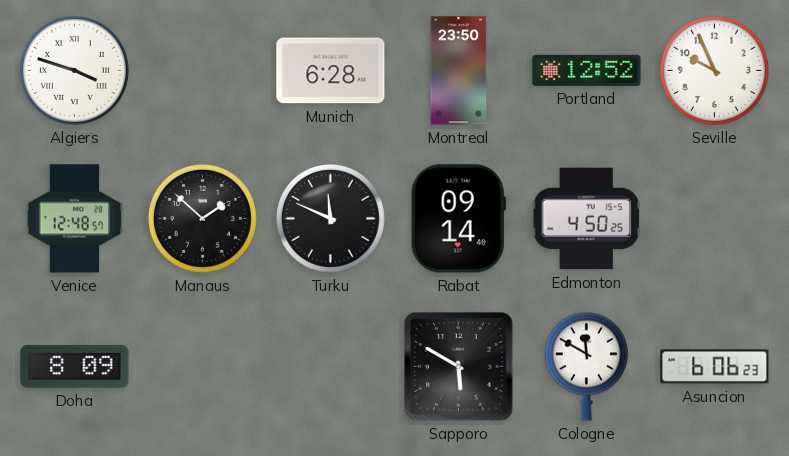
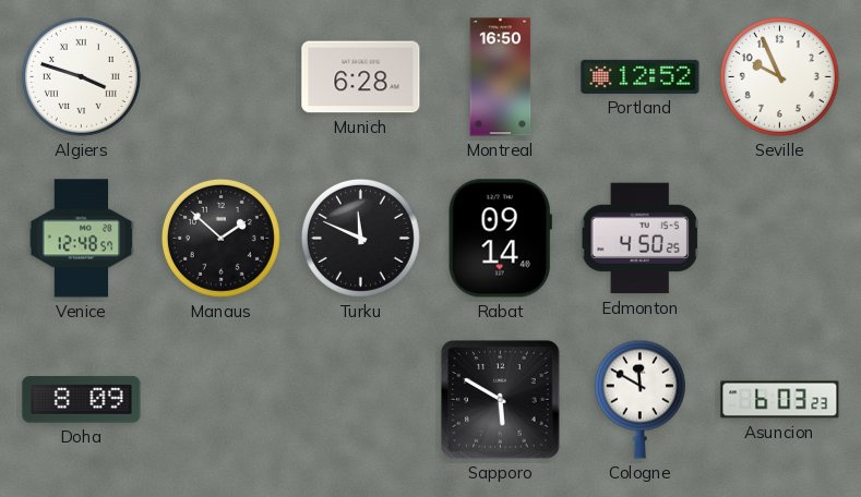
Montreal: 23:50 -> 16:50
Asuncion: 6:06 -> 6:03
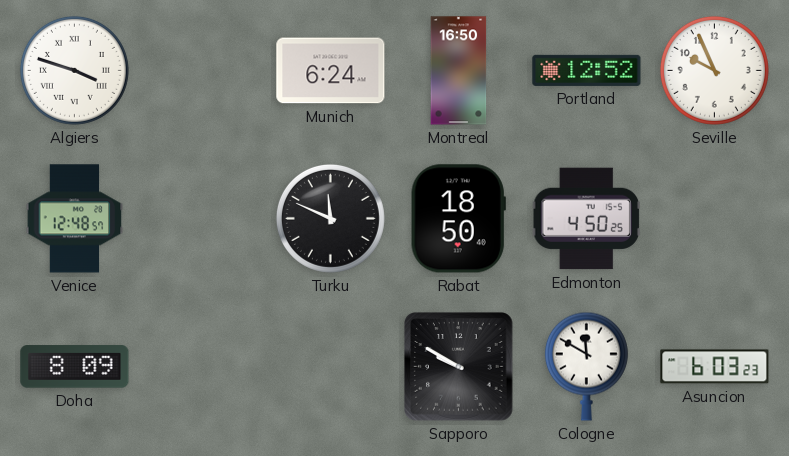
Munich: 6:28 -> 6:24
Manaus: 1:52 -> none
Rabat: 09:14 -> 18:50
Sapporo: 5:50 -> 9:50
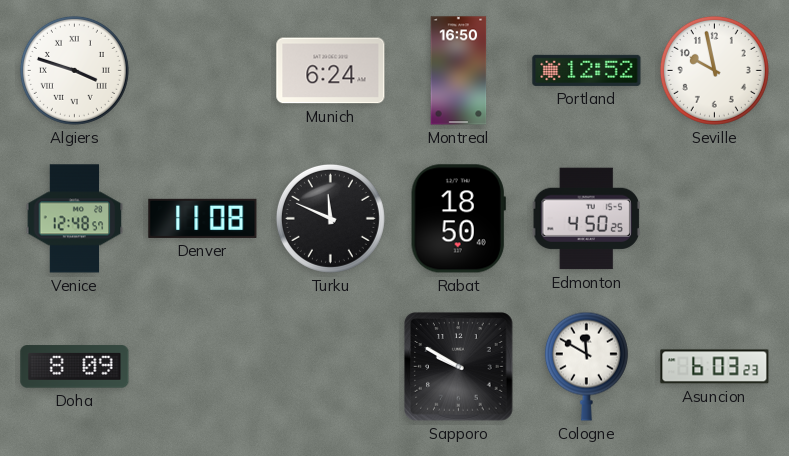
Seville: 9:56 -> 9:58
Denver: none -> 11:08
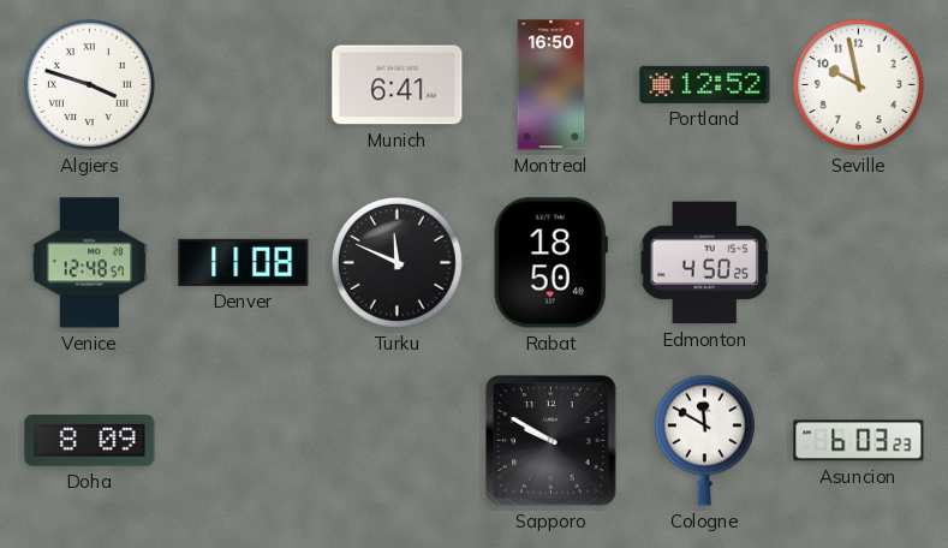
Munich: 6:24 -> 6:41
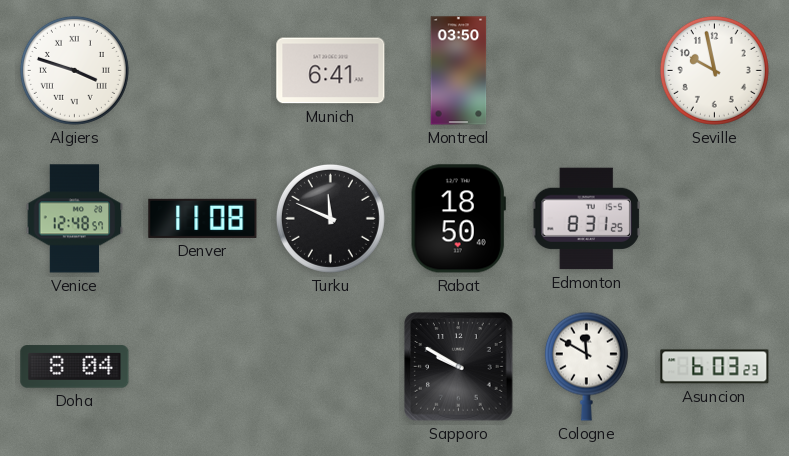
Montreal: 16:50 -> 03:50
Portland: 12:52 -> none
Edmonton: 4:50 -> 8:31
Doha: 8:09 -> 8:04
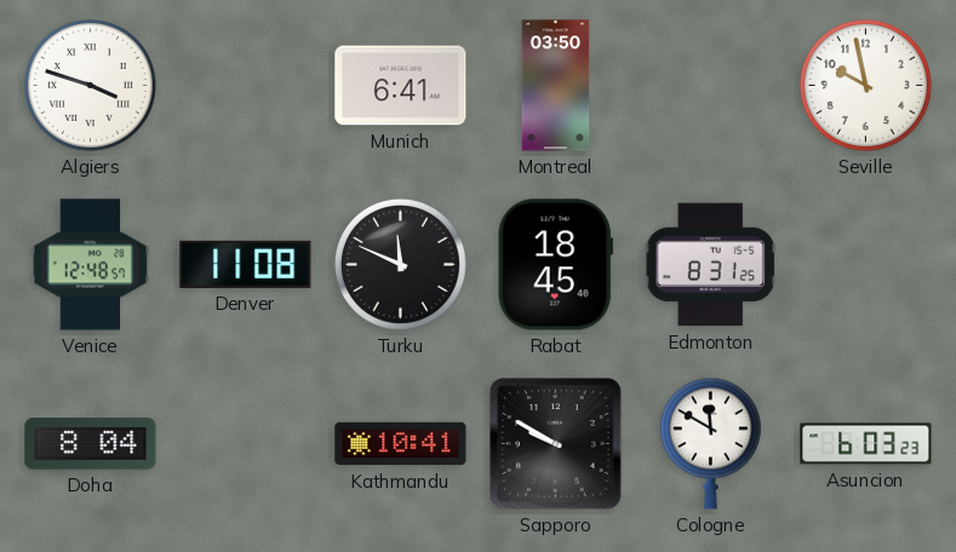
Rabat: 18:50 -> 18:45
Kathmandu: none -> 10:41
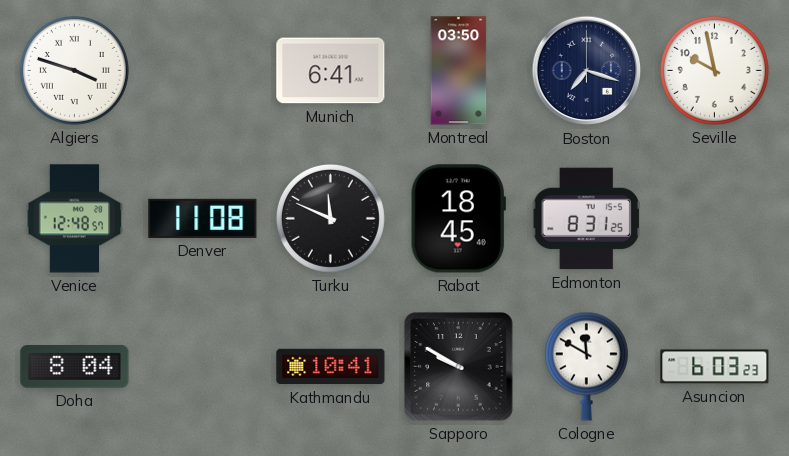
Boston: none -> 7:18
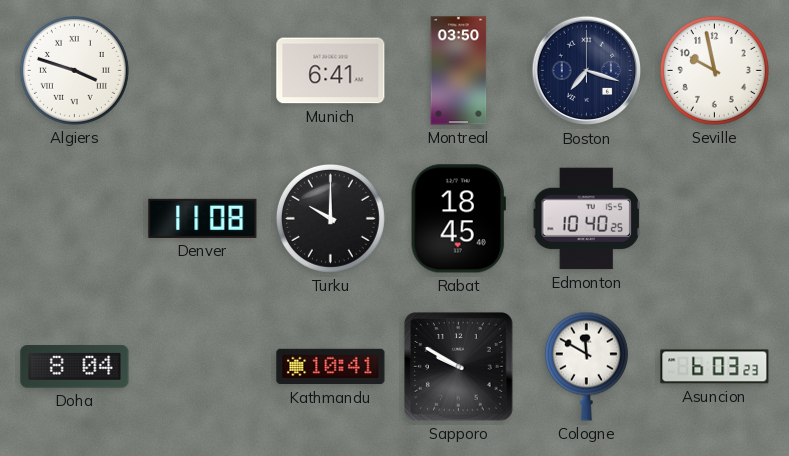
Venice: 12:48 -> none
Turku: 11:49 -> 10:00
Edmonton: 8:31 -> 10:40
